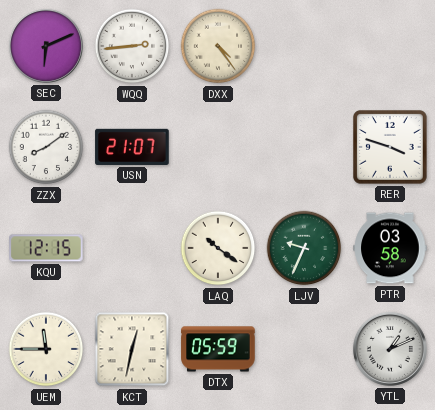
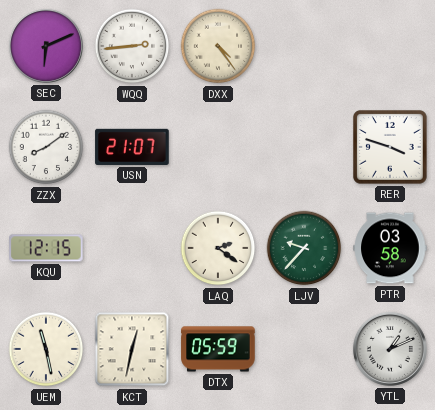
LAQ: 10:21 -> 2:21
LJV: 9:34 -> 9:37
UEM: 11:45 -> 11:28
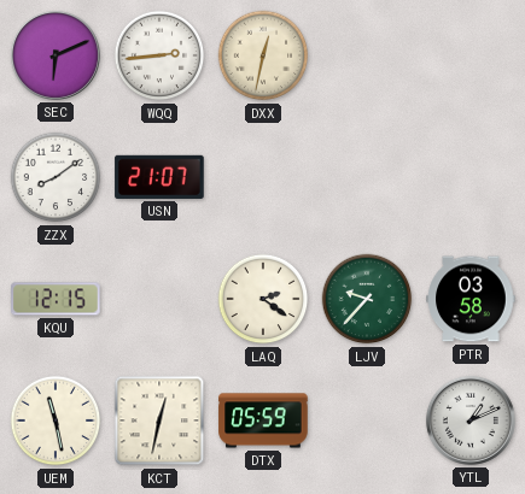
DXX: 4:24 -> 12:32
RER: 3:48 -> none
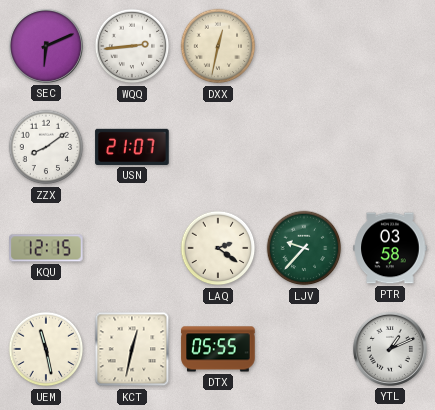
DTX: 05:59 -> 05:55
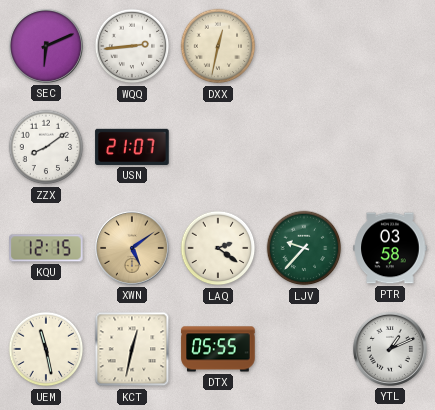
XWN: none -> 5:09
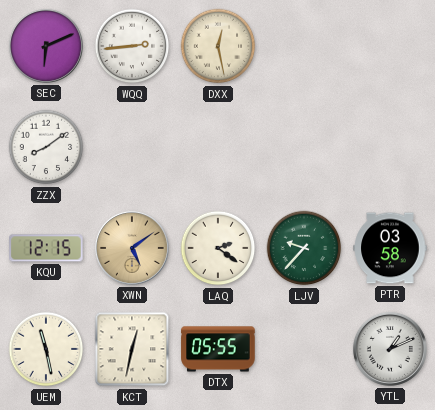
DXX: 12:32 -> 12:28
USN: 21:07 -> none
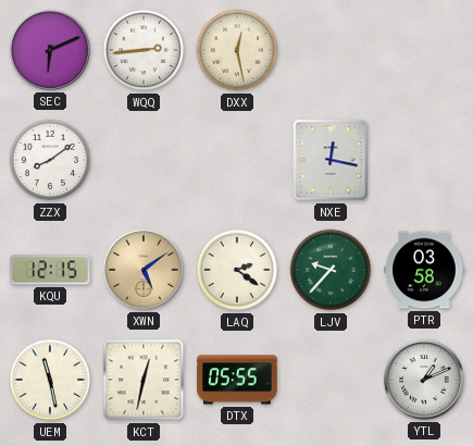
NXE: none -> 12:17
